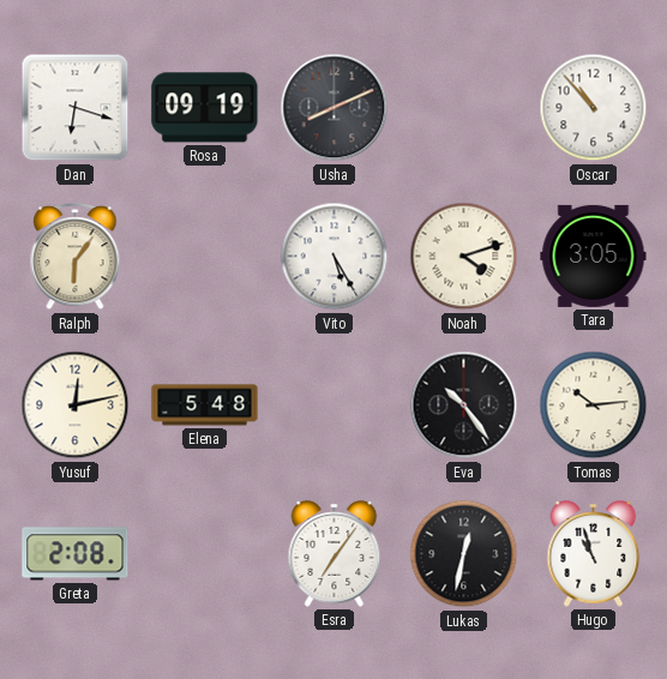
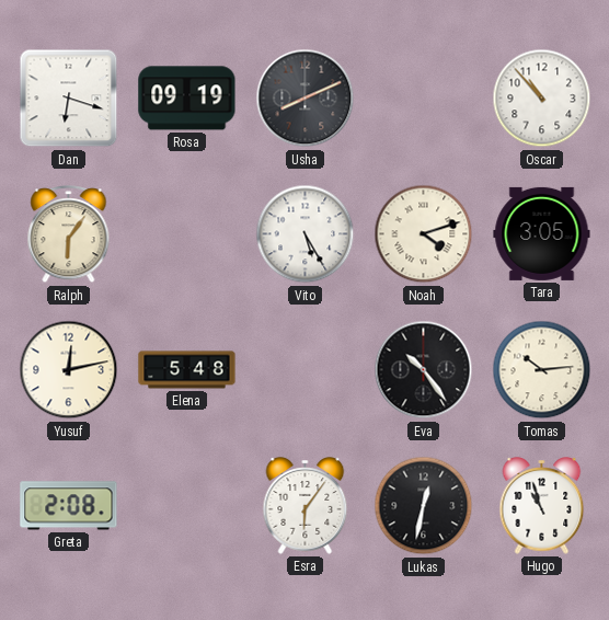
Esra: 7:06 -> 6:06
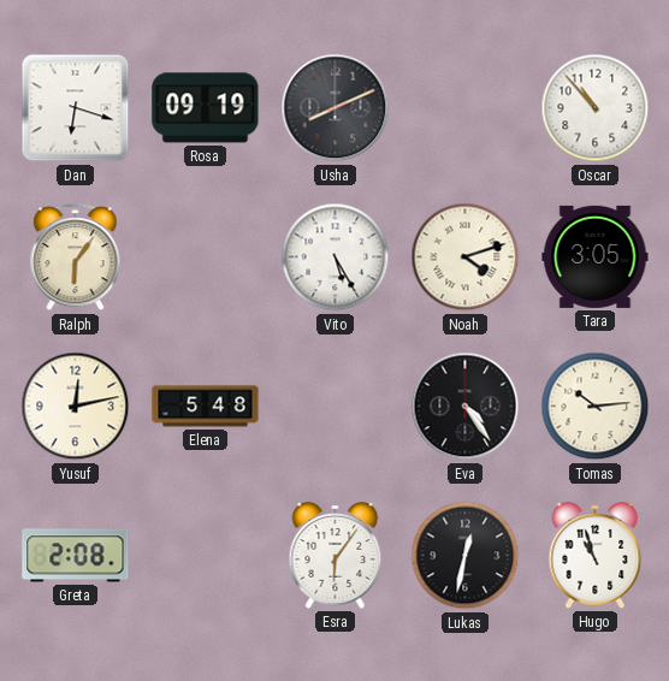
Eva: 10:24 -> 4:24
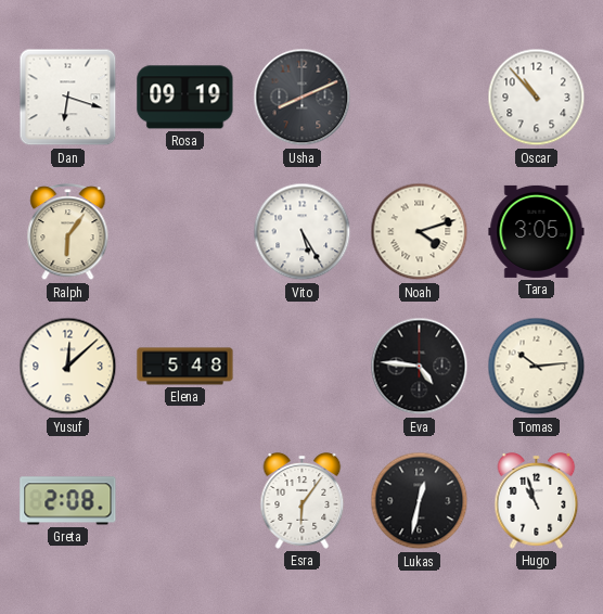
Yusuf: 12:13 -> 12:08
Eva: 4:24 -> 4:46
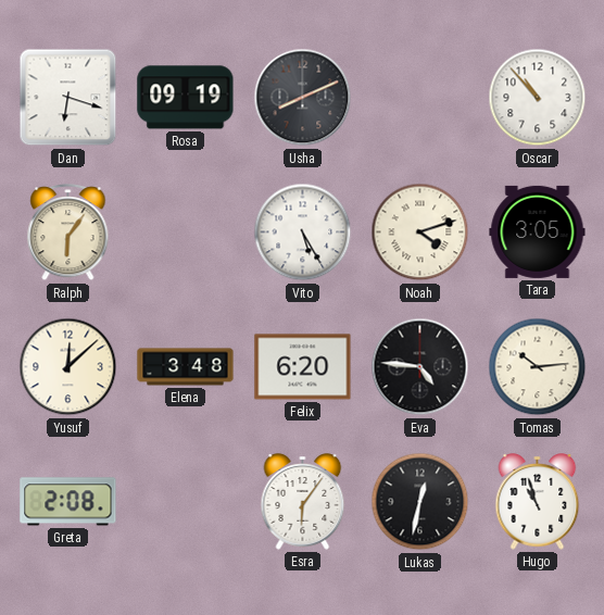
Elena: 5:48 -> 3:48
Felix: none -> 6:20
